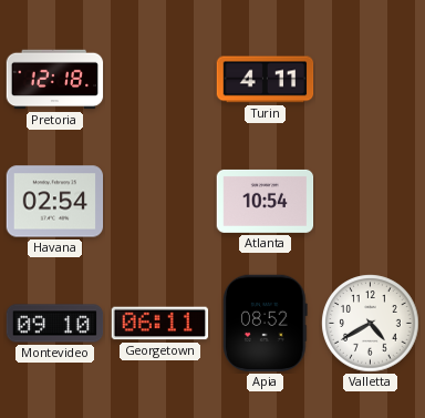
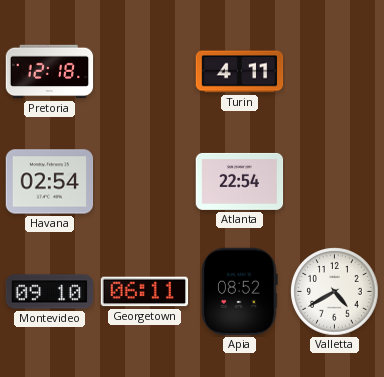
Atlanta: 10:54 -> 22:54
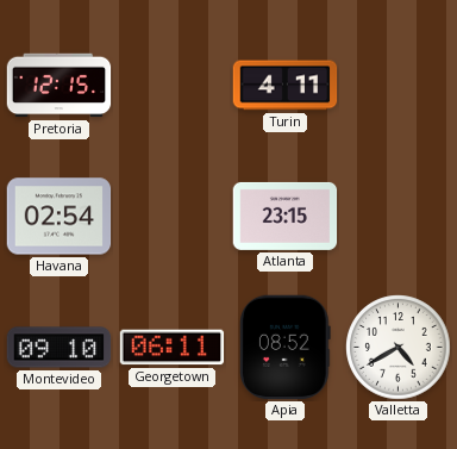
Pretoria: 12:18 -> 12:15
Atlanta: 22:54 -> 23:15
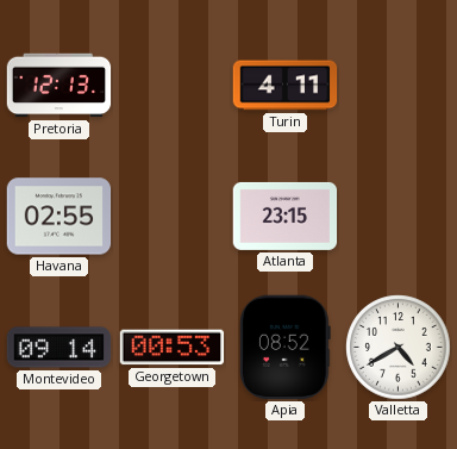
Pretoria: 12:15 -> 12:13
Havana: 02:54 -> 02:55
Montevideo: 09:10 -> 09:14
Georgetown: 06:11 -> 00:53
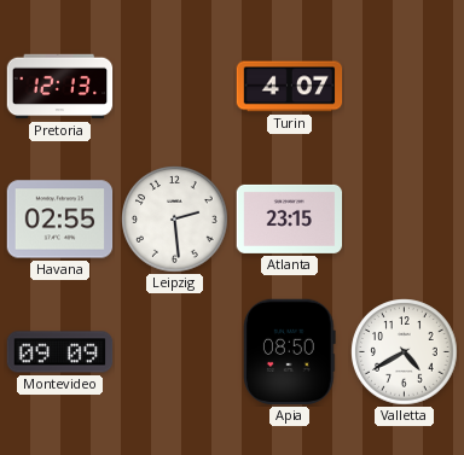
Turin: 4:11 -> 4:07
Leipzig: none -> 2:29
Montevideo: 09:14 -> 09:09
Georgetown: 00:53 -> none
Apia: 08:52 -> 08:50
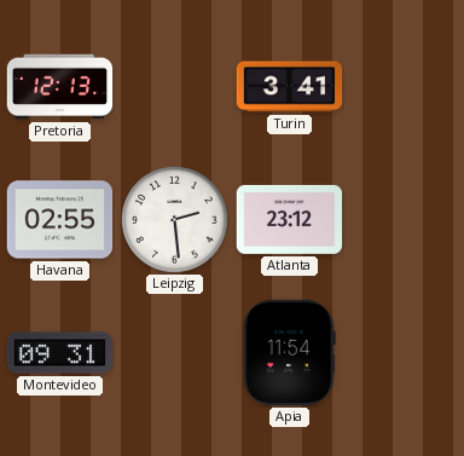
Turin: 4:07 -> 3:41
Atlanta: 23:15 -> 23:12
Montevideo: 09:09 -> 09:31
Apia: 08:50 -> 11:54
Valletta: 4:40 -> none
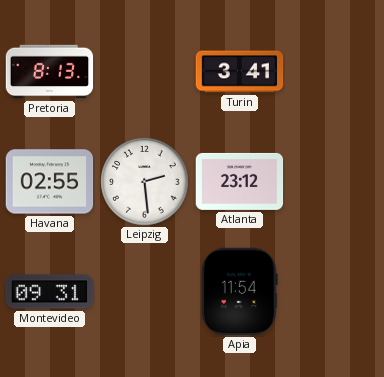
Pretoria: 12:13 -> 8:13
